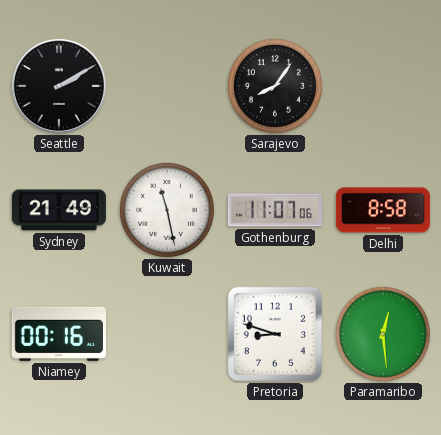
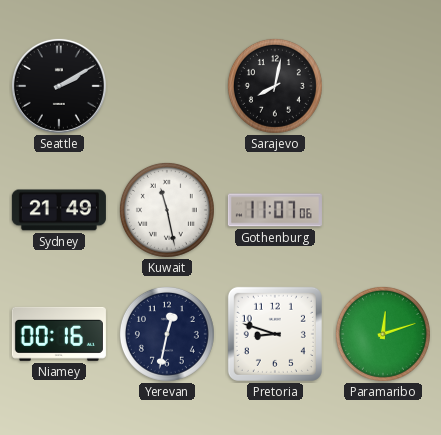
Sarajevo: 8:06 -> 8:02
Delhi: 8:58 -> none
Yerevan: none -> 12:32
Paramaribo: 12:29 -> 12:12
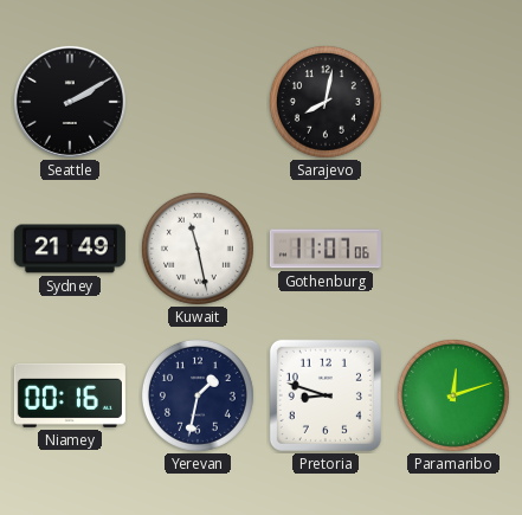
Yerevan: 12:32 -> 1:32
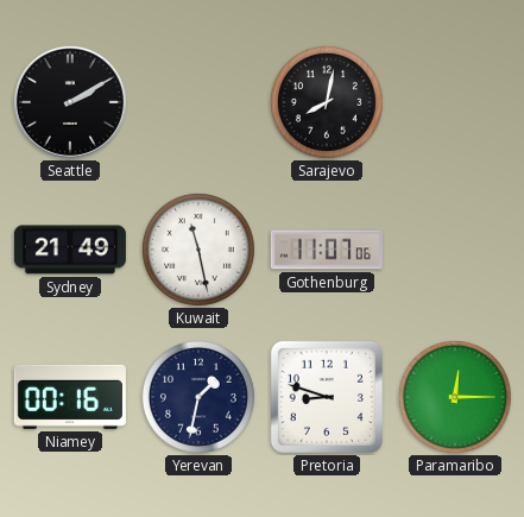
Paramaribo: 12:12 -> 12:15
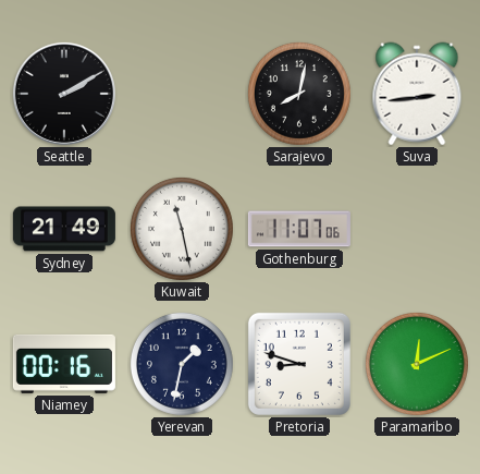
Suva: none -> 2:44
Paramaribo: 12:15 -> 12:11
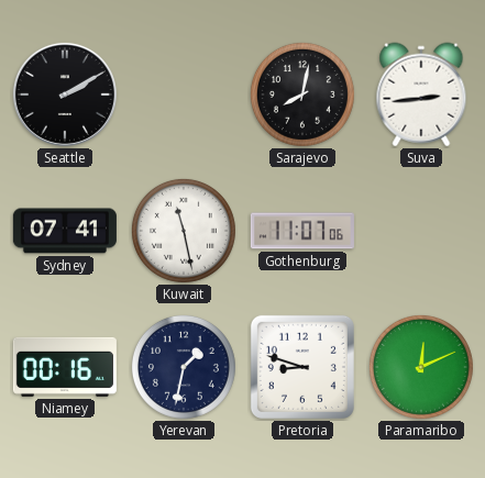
Sydney: 21:49 -> 07:41
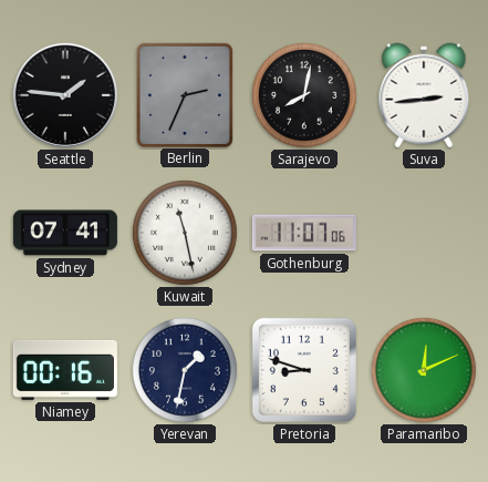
Seattle: 2:10 -> 1:46
Berlin: none -> 2:34
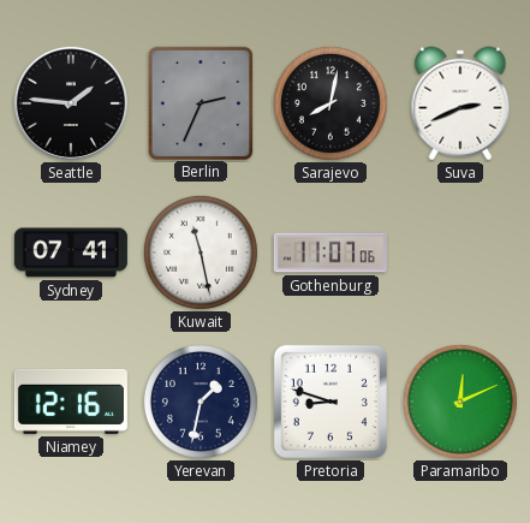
Suva: 2:44 -> 2:41
Niamey: 00:16 -> 12:16
